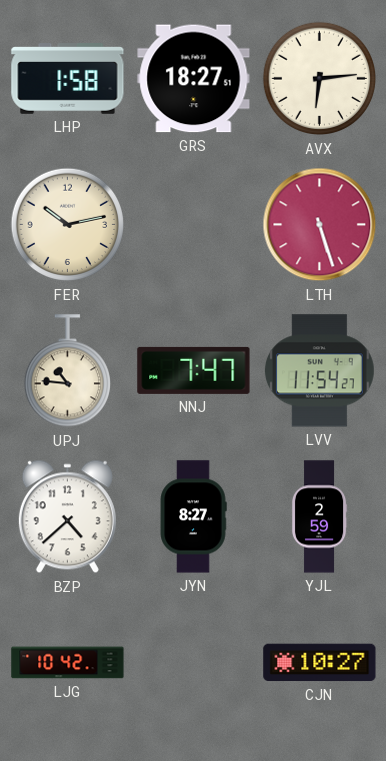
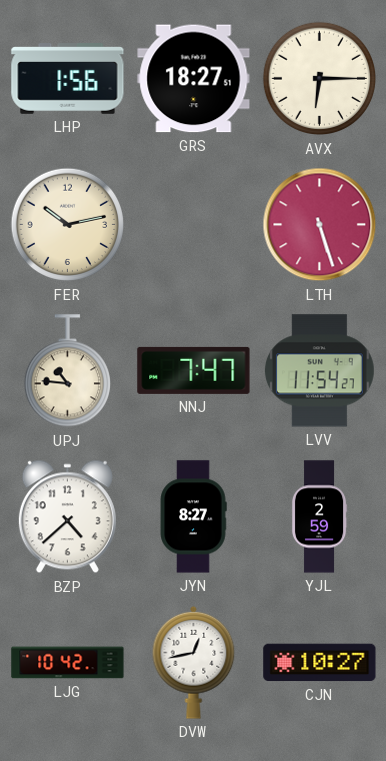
LHP: 1:58 -> 1:56
AVX: 6:14 -> 6:15
DVW: none -> 12:43
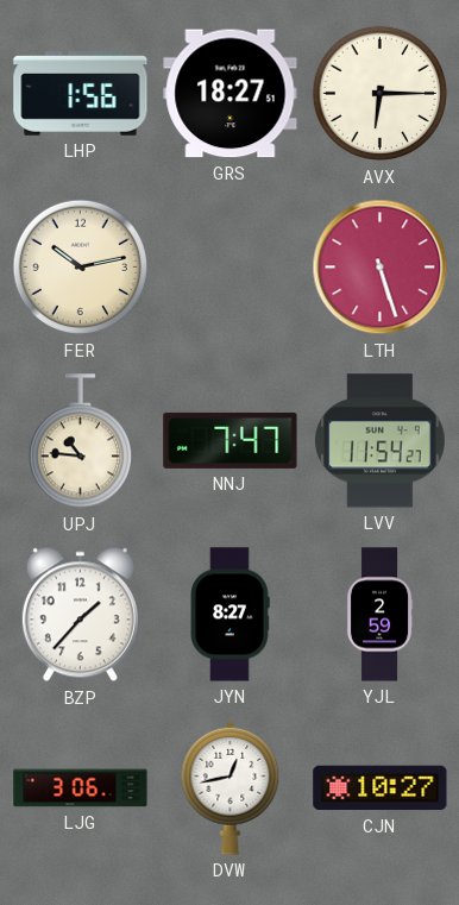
BZP: 4:38 -> 1:37
LJG: 10:42 -> 3:06
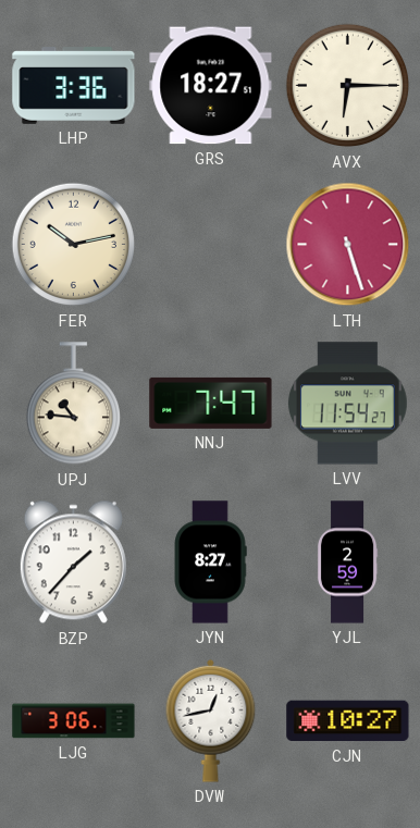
LHP: 1:56 -> 3:36
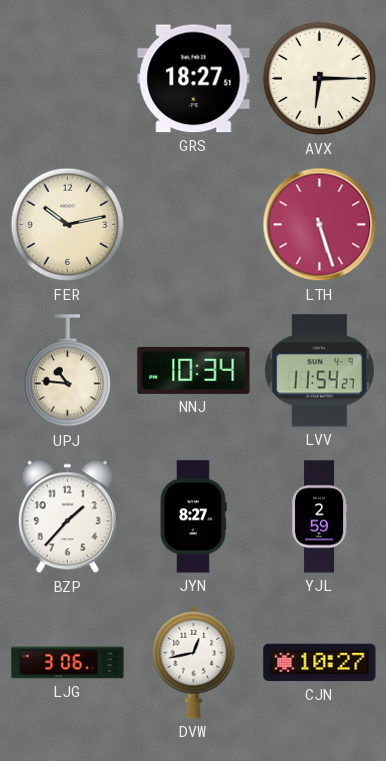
LHP: 3:36 -> none
NNJ: 7:47 -> 10:34
